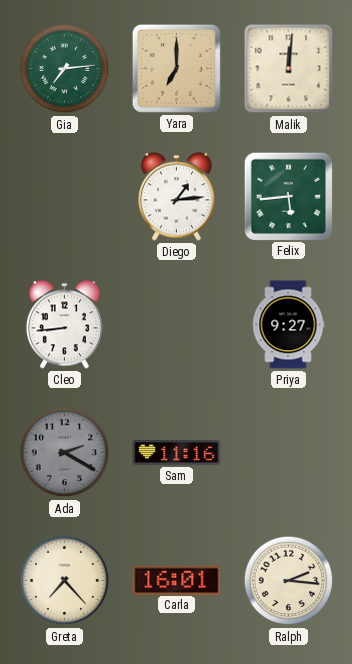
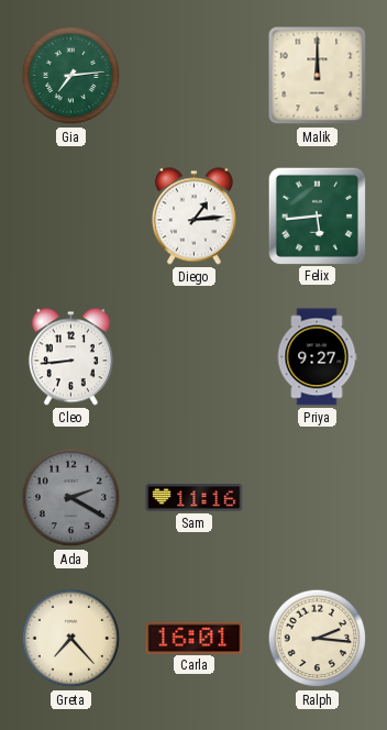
Yara: 7:00 -> none
Malik: 12:01 -> 12:00
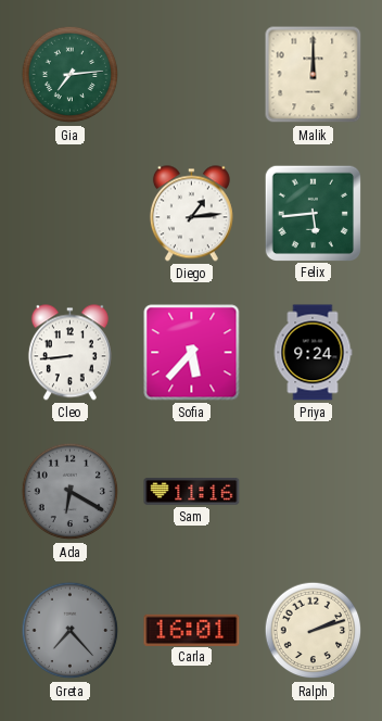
Sofia: none -> 5:37
Priya: 9:27 -> 9:24
Ada: 2:20 -> 6:20
Greta dial: cream -> grey
Ralph: 2:16 -> 2:12
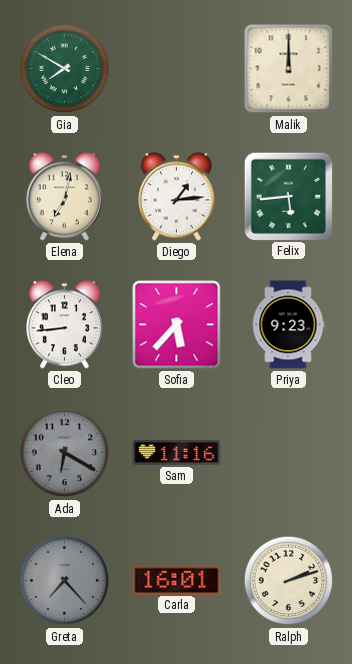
Gia: 7:14 -> 7:50
Elena: none -> 7:02
Priya: 9:24 -> 9:23
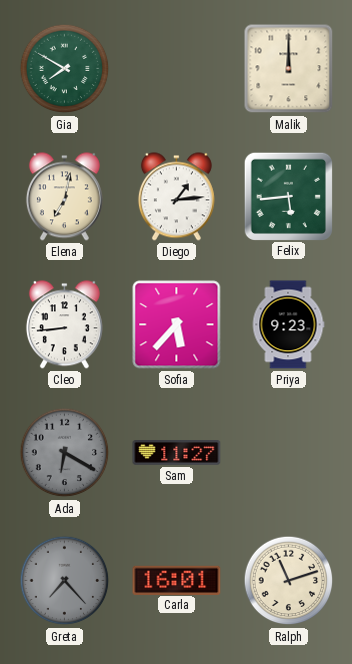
Sam: 11:16 -> 11:27
Ralph: 2:12 -> 11:12
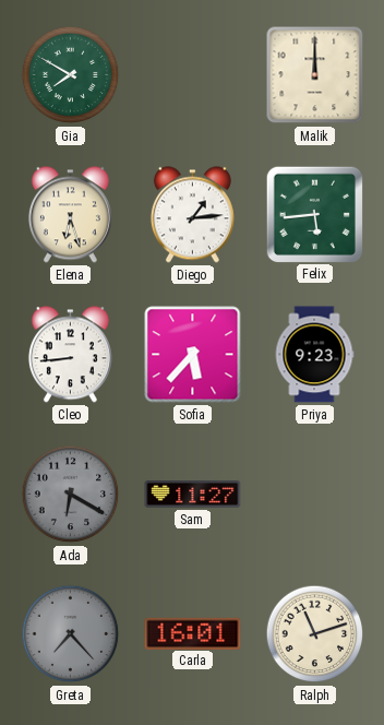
Elena: 7:02 -> 6:27
